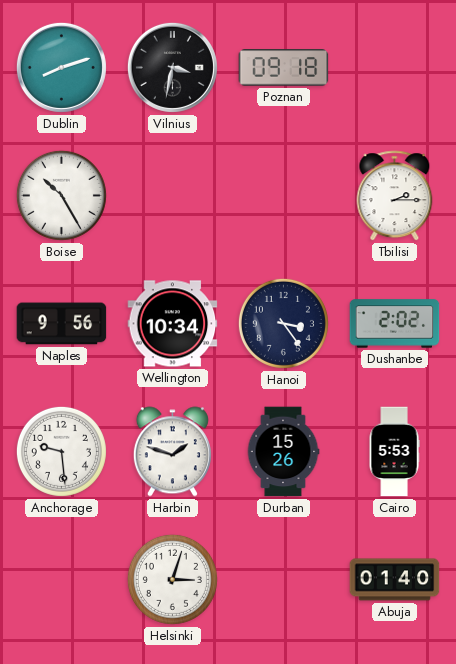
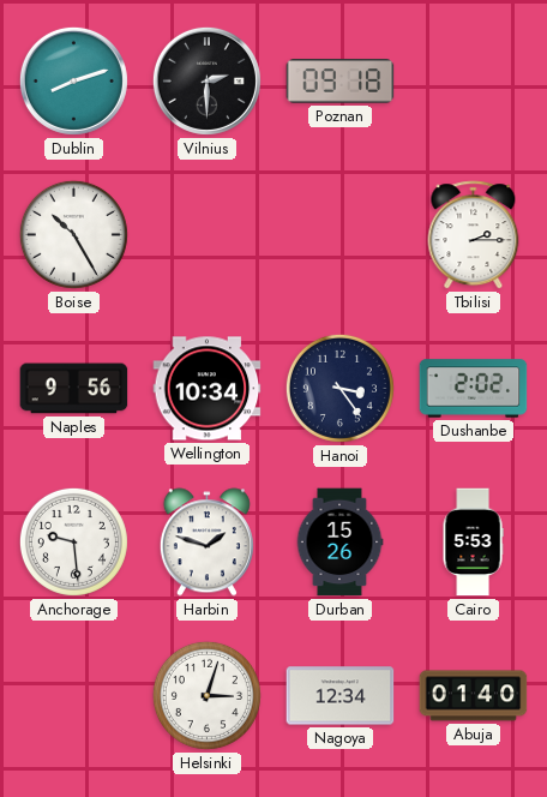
Vilnius: 3:32 -> 2:30
Nagoya: none -> 12:34
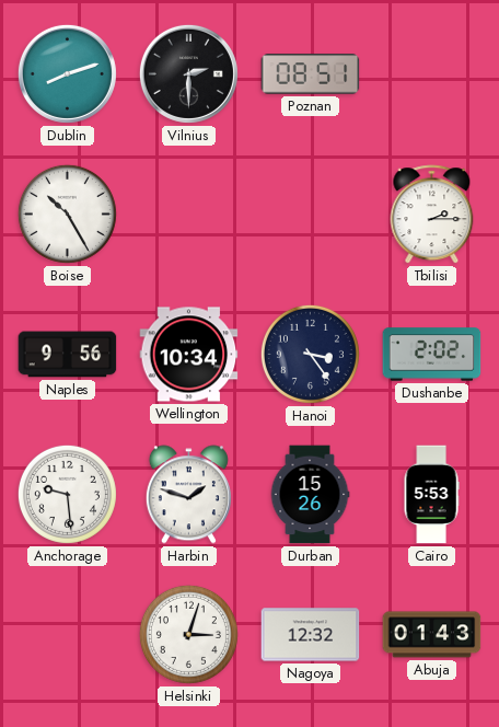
Poznan: 09:18 -> 08:51
Nagoya: 12:34 -> 12:32
Abuja: 01:40 -> 01:43
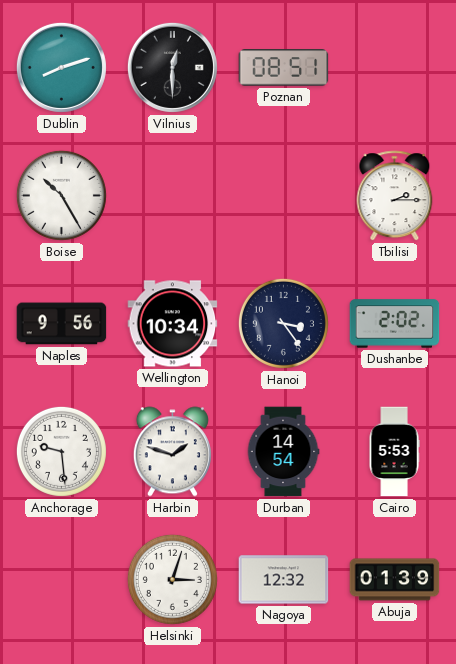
Vilnius: 2:30 -> 12:30
Durban: 15:26 -> 14:54
Abuja: 01:43 -> 01:39
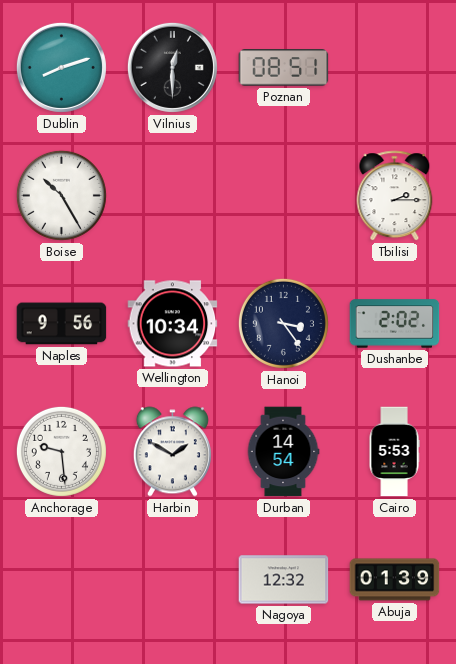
Harbin: 1:48 -> 1:50
Helsinki: 3:03 -> none
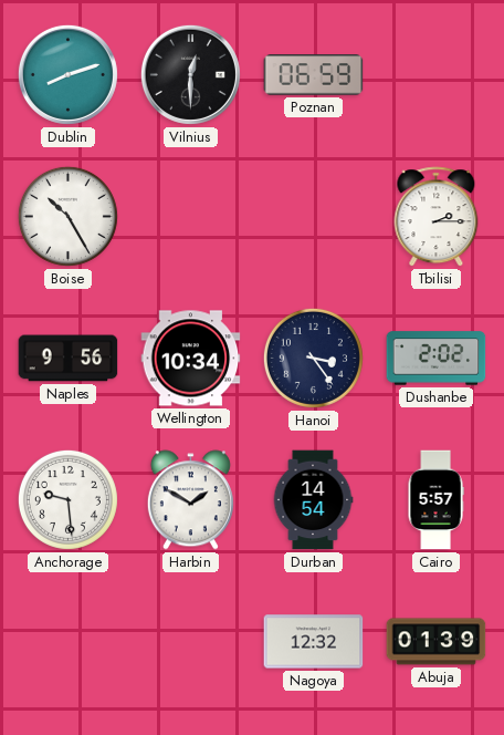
Poznan: 08:51 -> 06:59
Cairo: 5:53 -> 5:57
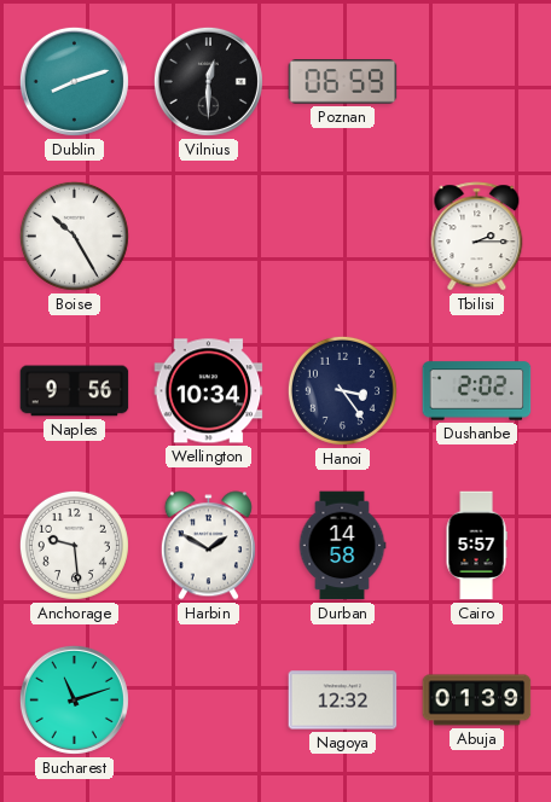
Durban: 14:54 -> 14:58
Bucharest: none -> 11:12
